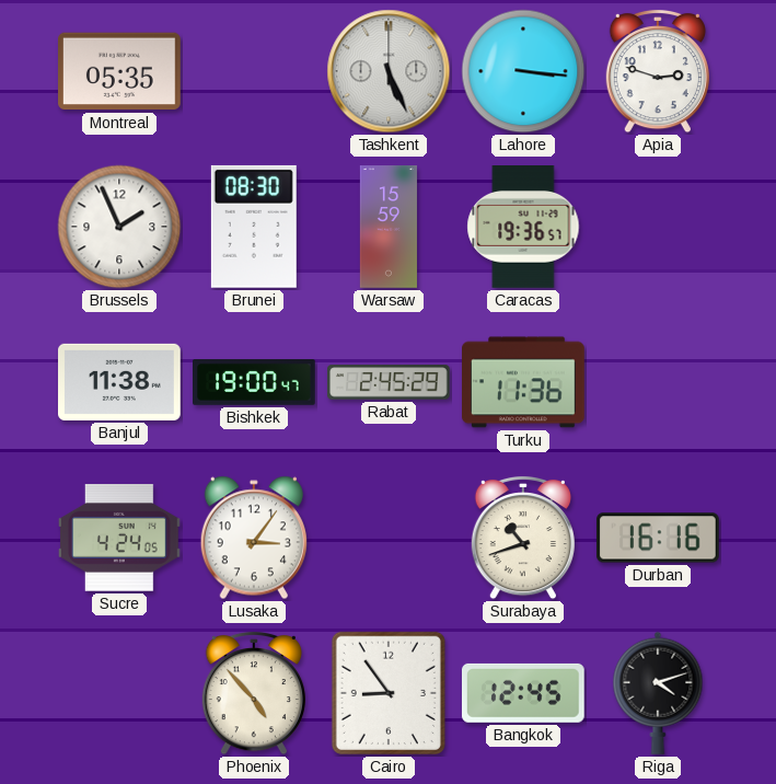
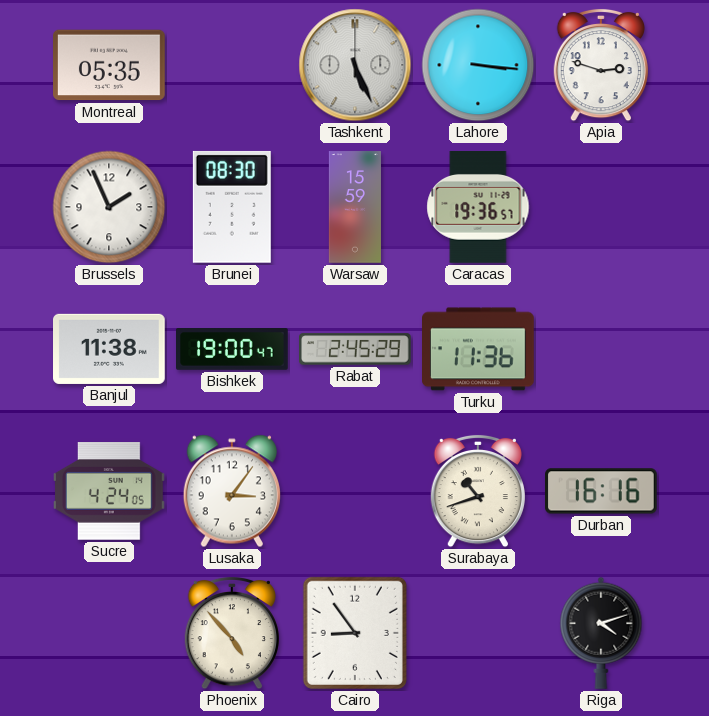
Bangkok: 12:45 -> none
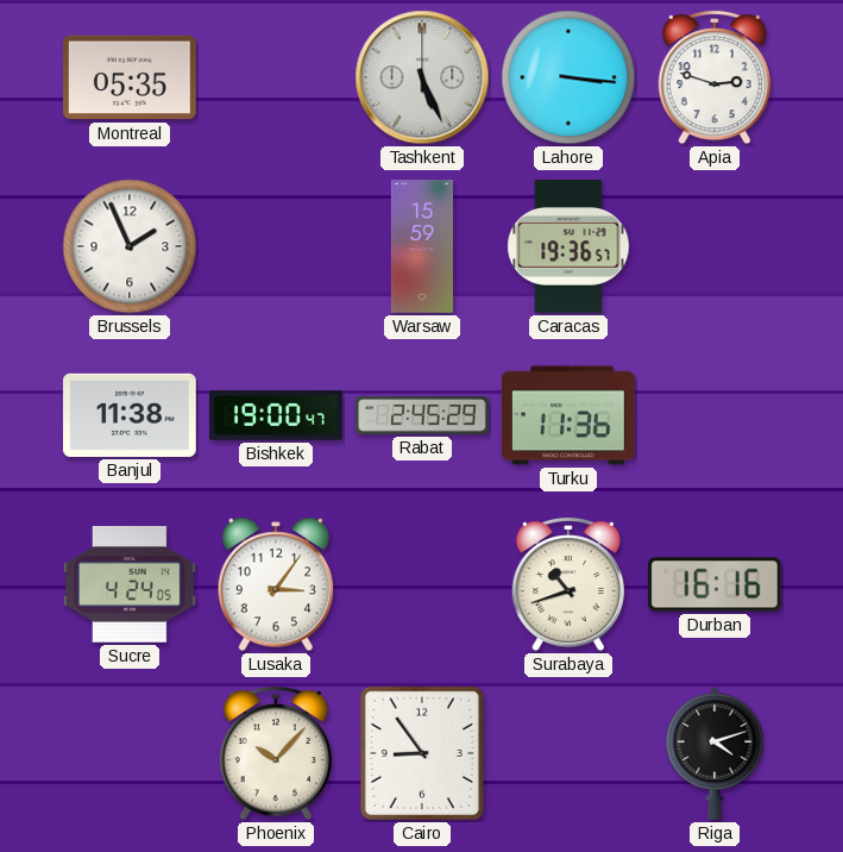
Brunei: 08:30 -> none
Phoenix: 4:53 -> 10:07
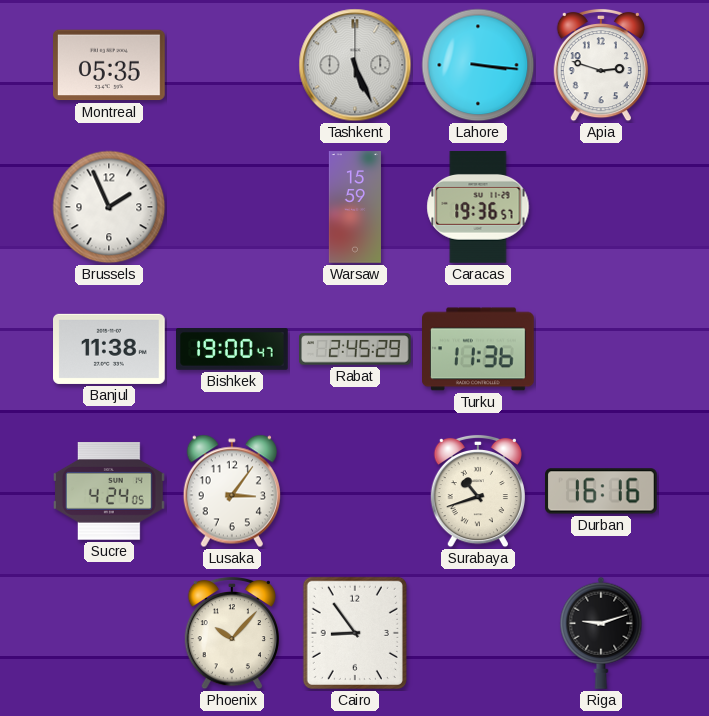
Riga: 4:12 -> 9:12
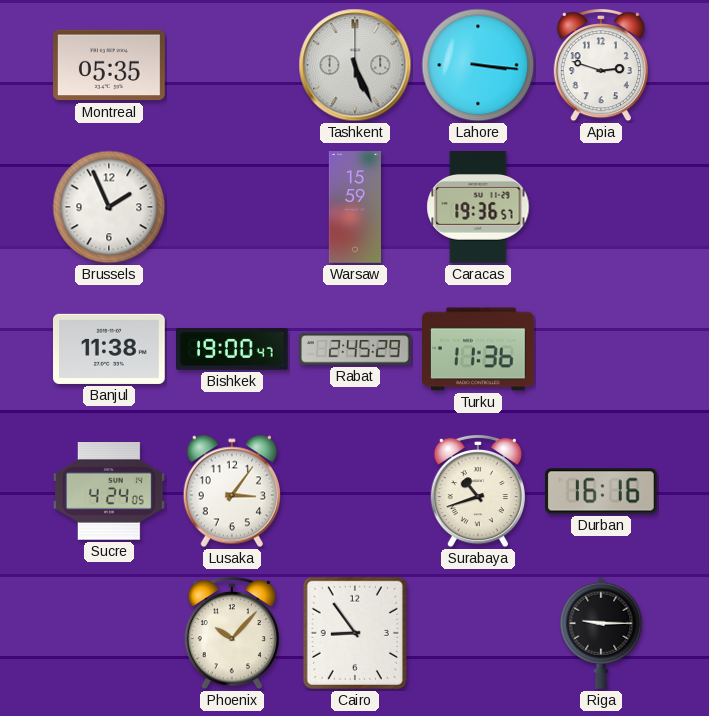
Riga: 9:12 -> 9:15
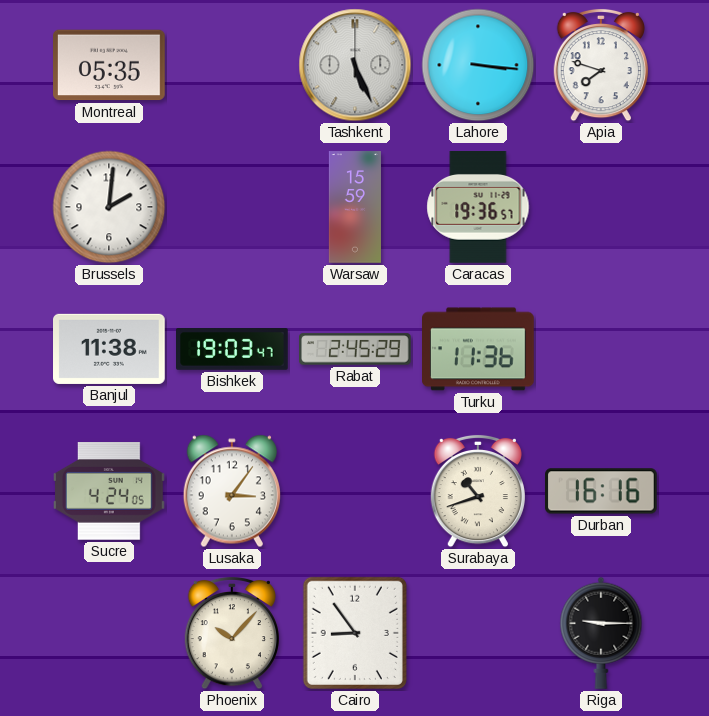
Apia: 2:48 -> 7:48
Brussels: 1:56 -> 2:01
Bishkek: 19:00 -> 19:03
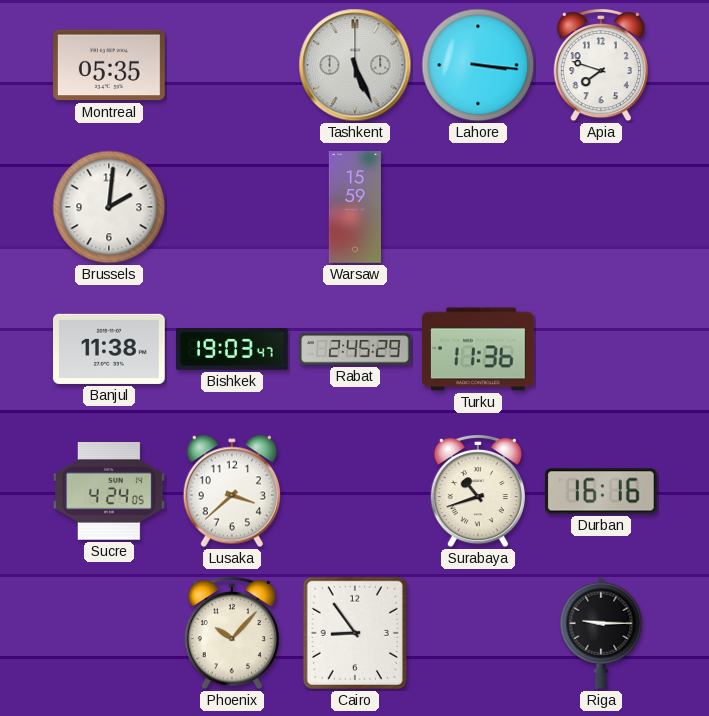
Caracas: 19:36 -> none
Lusaka: 3:06 -> 3:38
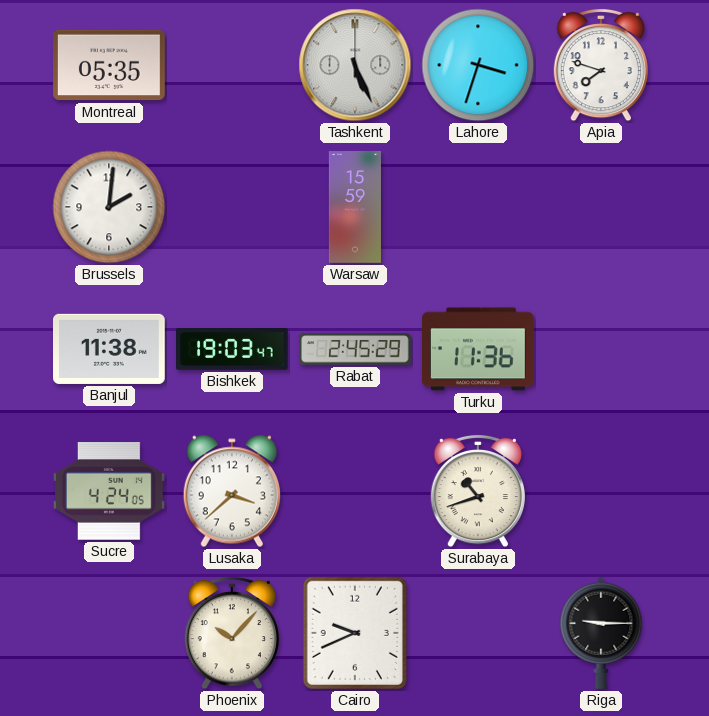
Lahore: 3:16 -> 3:33
Durban: 16:16 -> none
Cairo: 8:54 -> 9:41
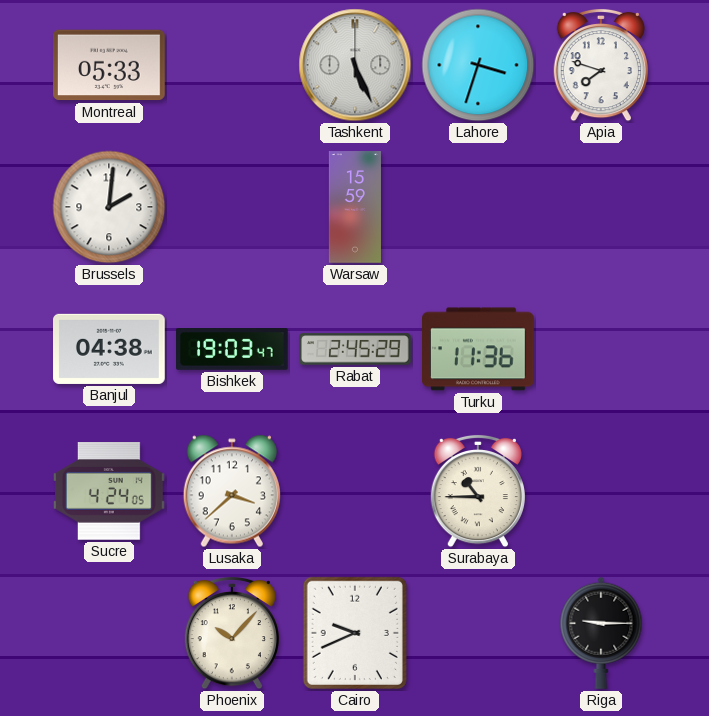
Montreal: 05:35 -> 05:33
Banjul: 11:38 -> 04:38
Surabaya: 10:42 -> 10:45
